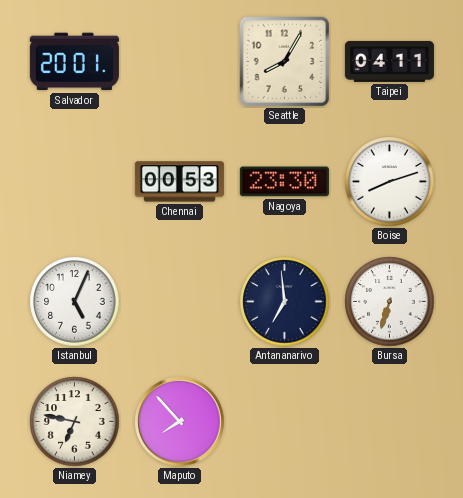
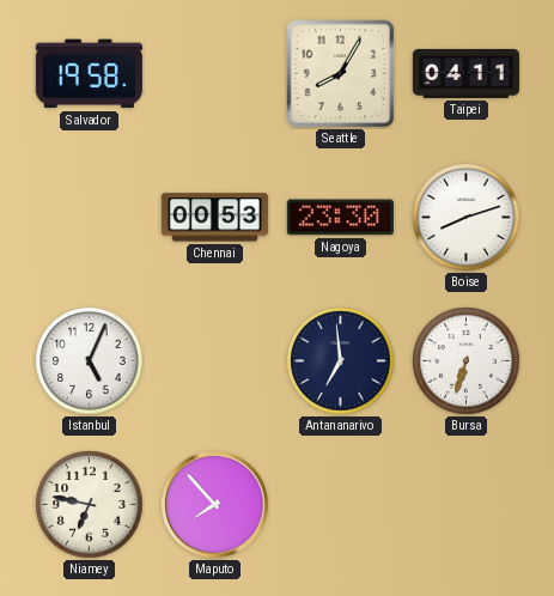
Salvador: 20:01 -> 19:58
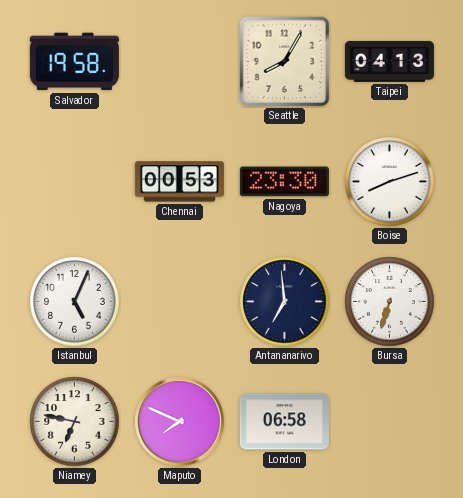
Taipei: 04:11 -> 04:13
Maputo: 7:53 -> 7:49
London: none -> 06:58
